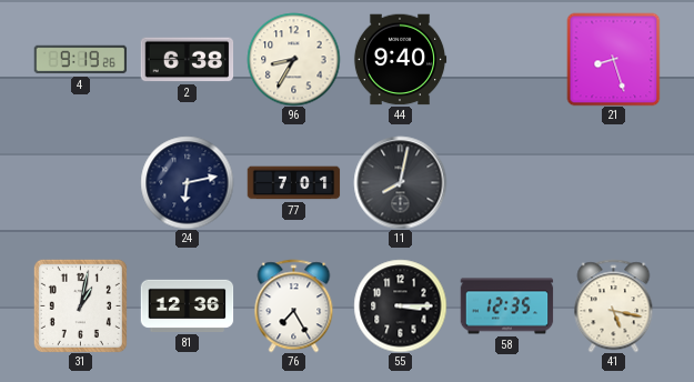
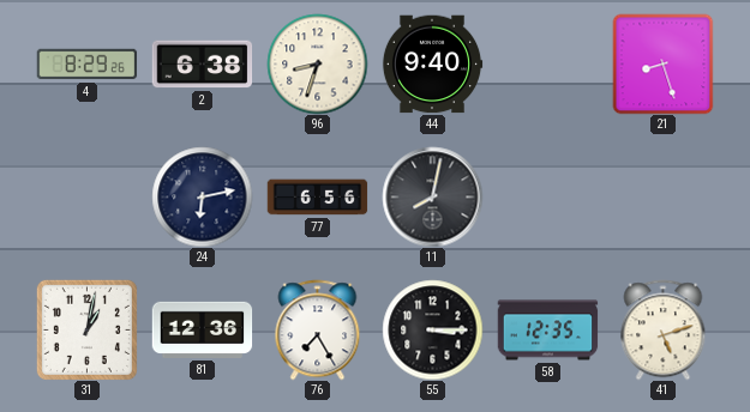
4: 9:19 -> 8:29
96: 8:35 -> 8:33
77: 7:01 -> 6:56
41: 5:17 -> 5:12
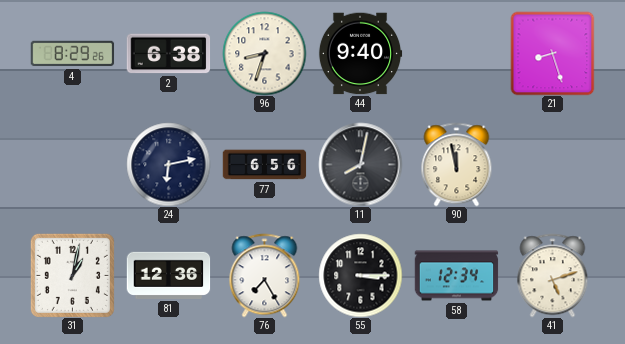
90: none -> 11:58
58: 12:35 -> 12:34
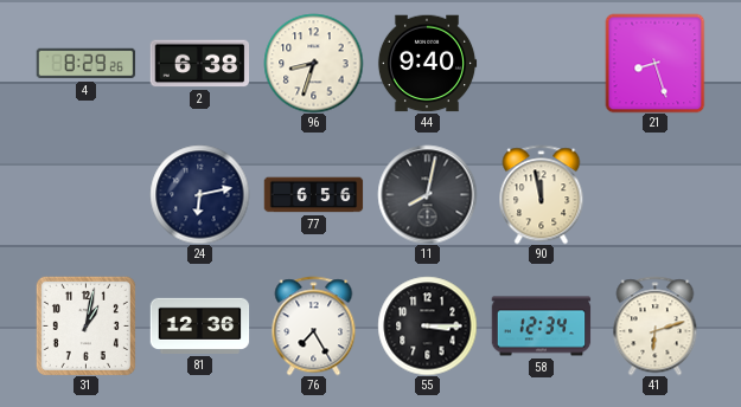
41: 5:12 -> 6:12
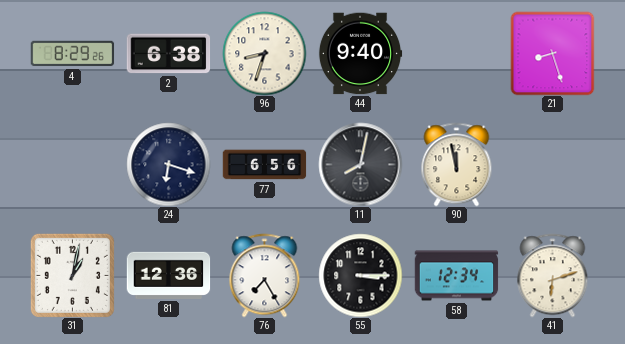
24: 6:13 -> 6:18
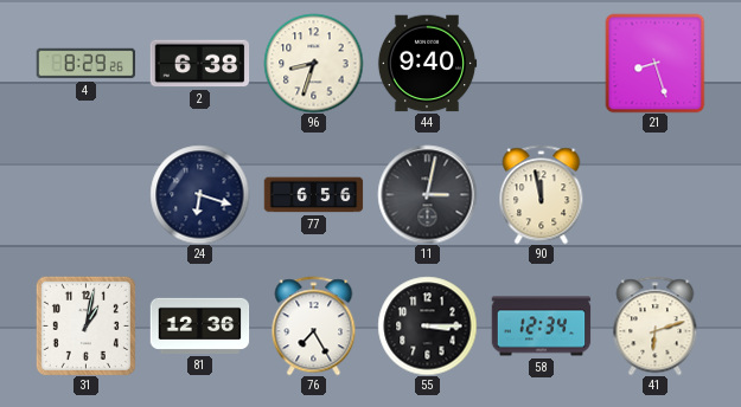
11: 8:02 -> 3:02
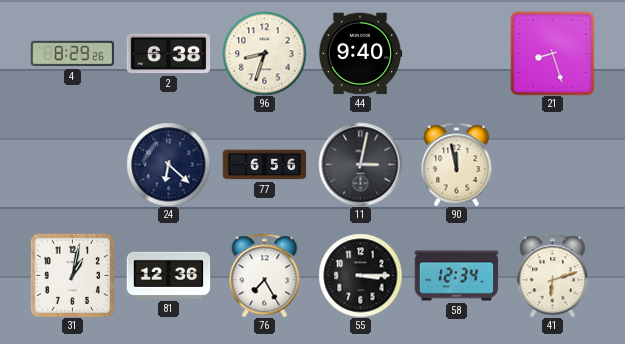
24: 6:18 -> 6:22
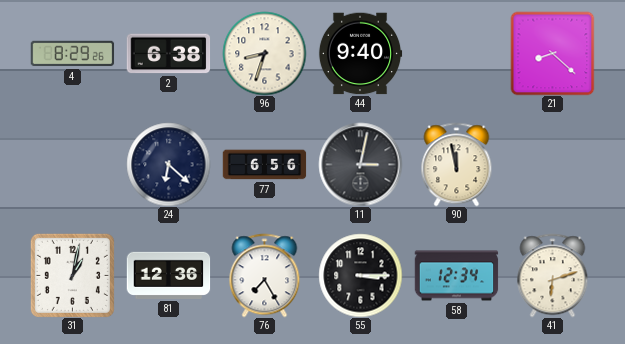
21: 8:27 -> 8:22
